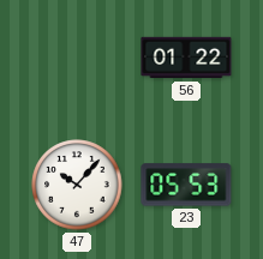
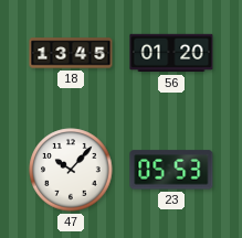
18: none -> 13:45
56: 01:22 -> 01:20
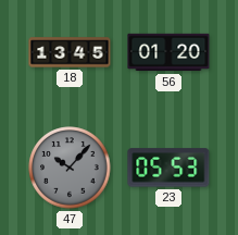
47 dial: white -> grey
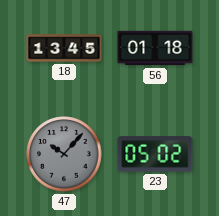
56: 01:20 -> 01:18
23: 05:53 -> 05:02
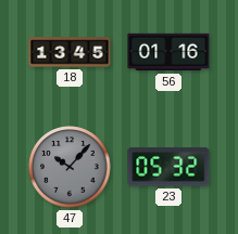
56: 01:18 -> 01:16
23: 05:02 -> 05:32
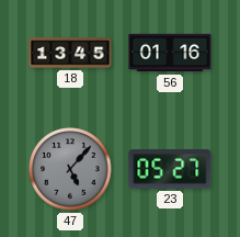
47: 10:07 -> 5:07
23: 05:32 -> 05:27
